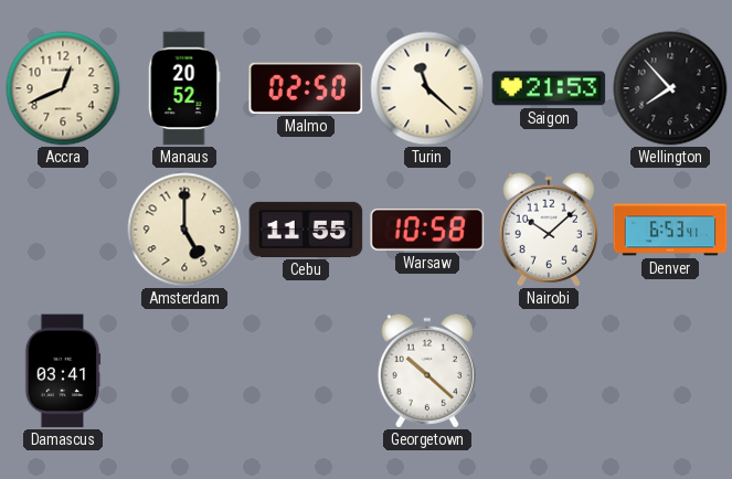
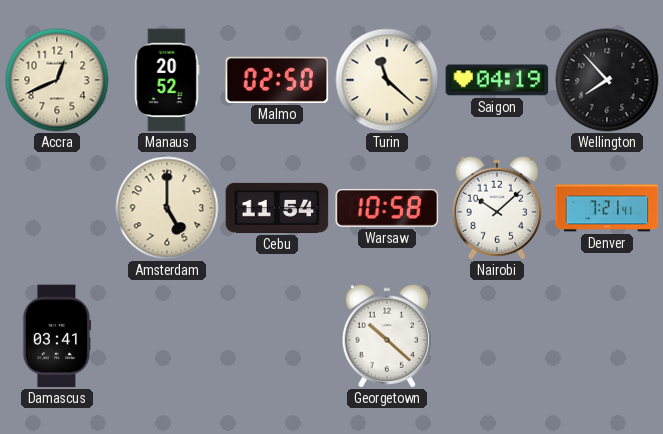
Saigon: 21:53 -> 04:19
Cebu: 11:55 -> 11:54
Denver: 6:53 -> 7:21
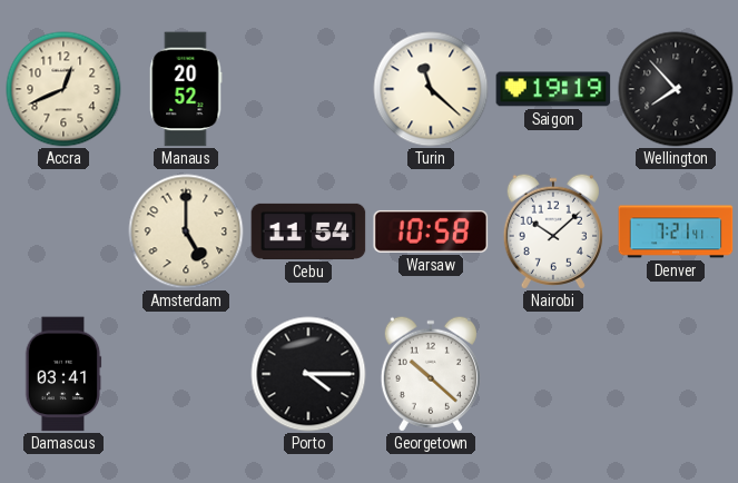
Malmo: 02:50 -> none
Saigon: 04:19 -> 19:19
Porto: none -> 4:15
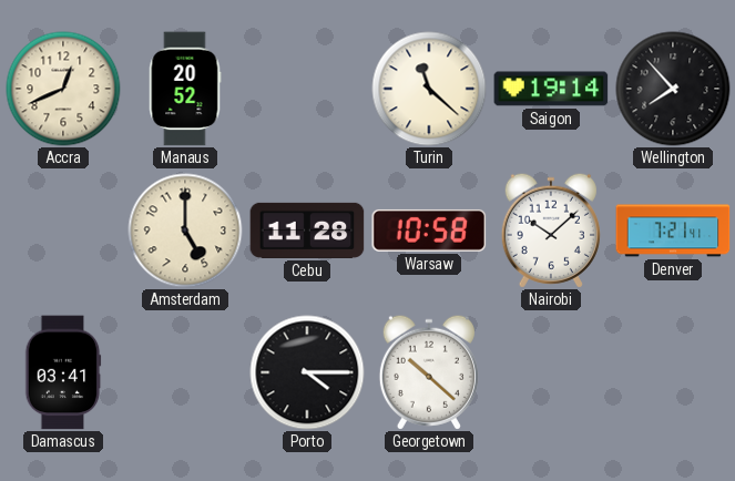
Saigon: 19:19 -> 19:14
Cebu: 11:54 -> 11:28
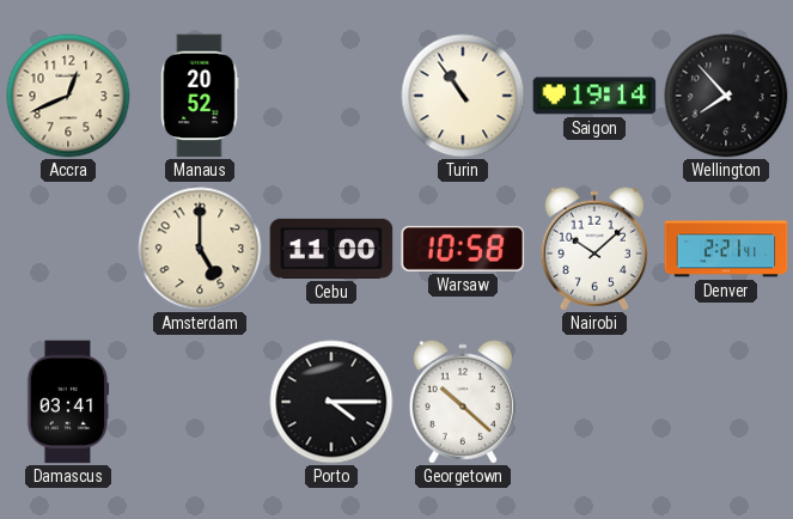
Turin: 11:22 -> 10:54
Cebu: 11:28 -> 11:00
Denver: 7:21 -> 2:21
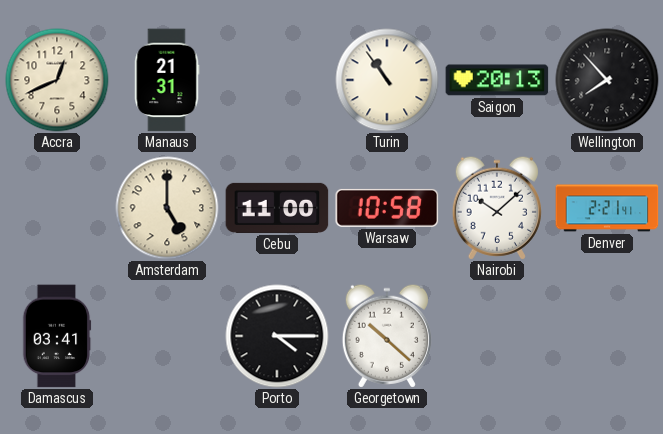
Manaus: 20:52 -> 21:31
Saigon: 19:14 -> 20:13
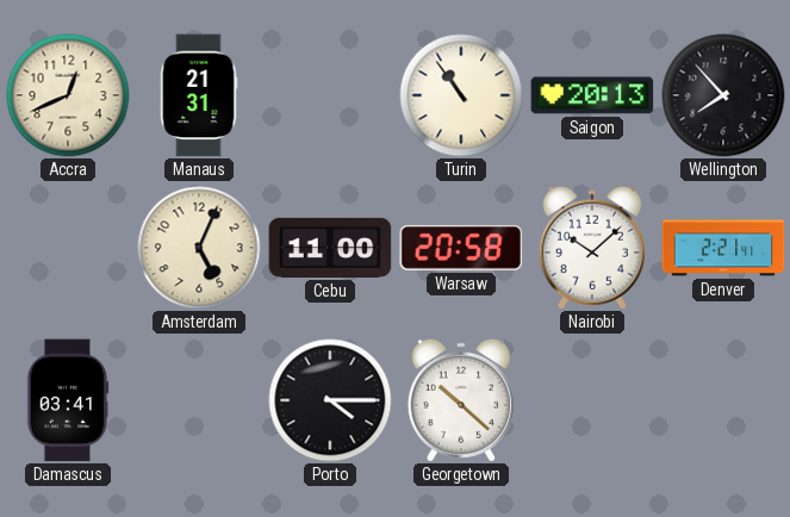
Amsterdam: 5:00 -> 5:04
Warsaw: 10:58 -> 20:58
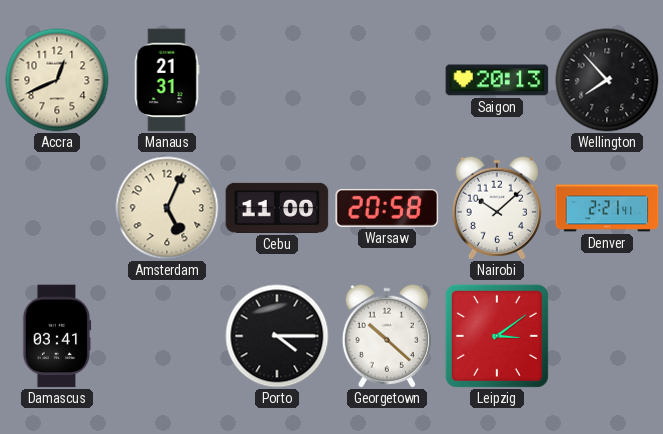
Turin: 10:54 -> none
Leipzig: none -> 3:09
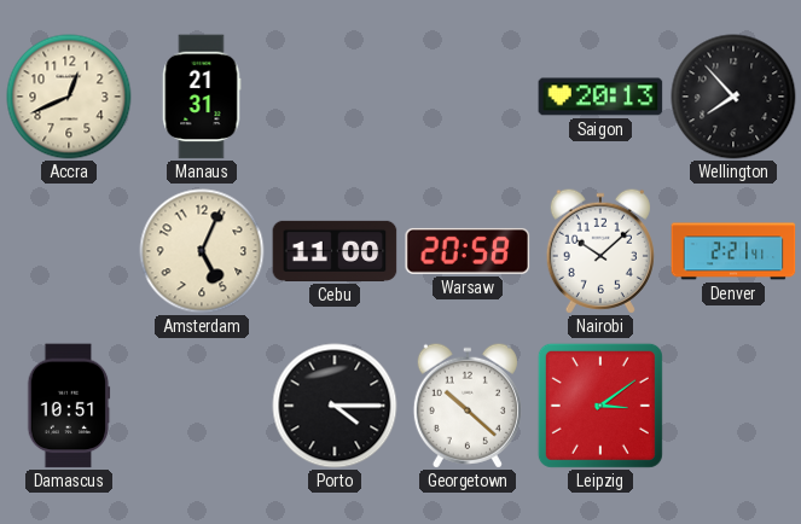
Damascus: 03:41 -> 10:51
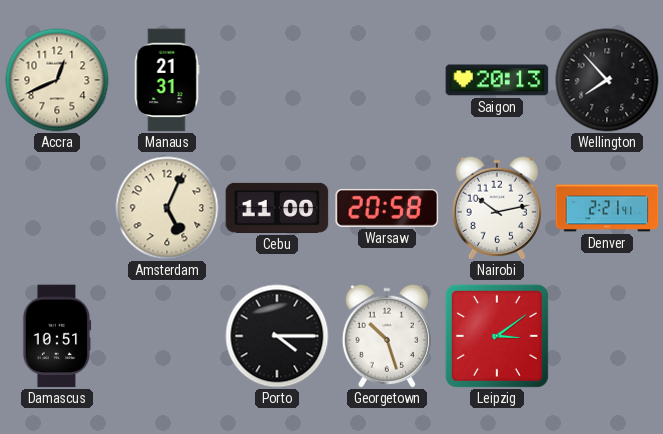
Nairobi: 10:08 -> 10:13
Georgetown: 10:22 -> 10:27
